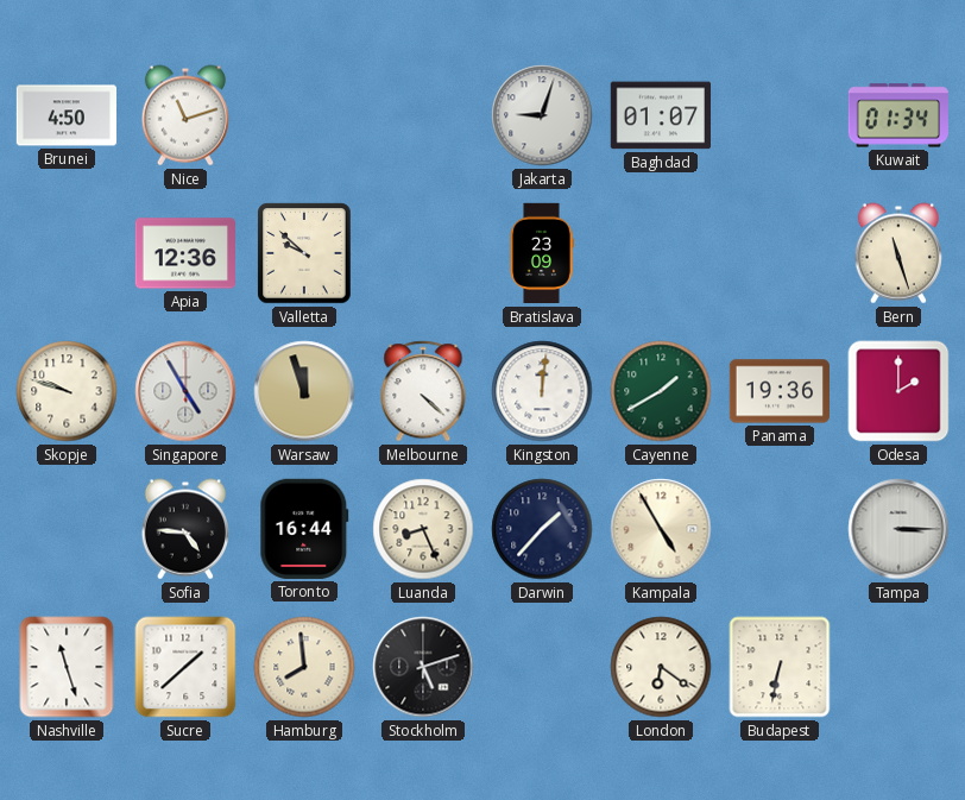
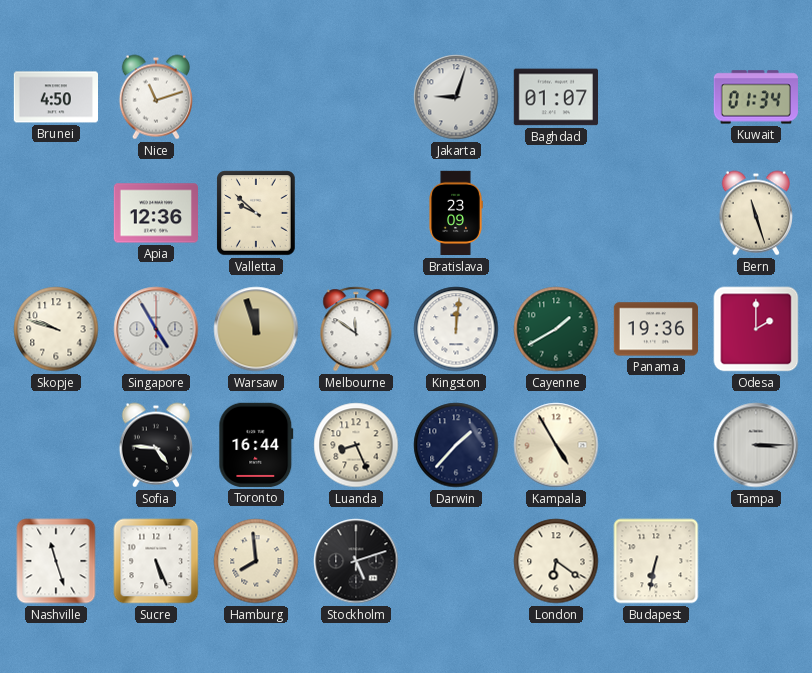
Melbourne: 4:22 -> 11:51
Sucre: 1:38 -> 5:26
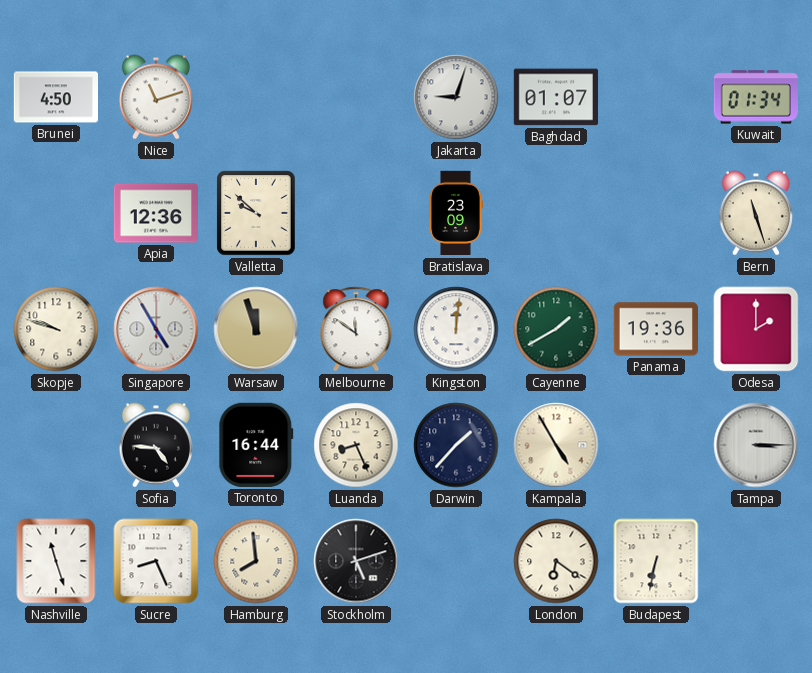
Sucre: 5:26 -> 8:26
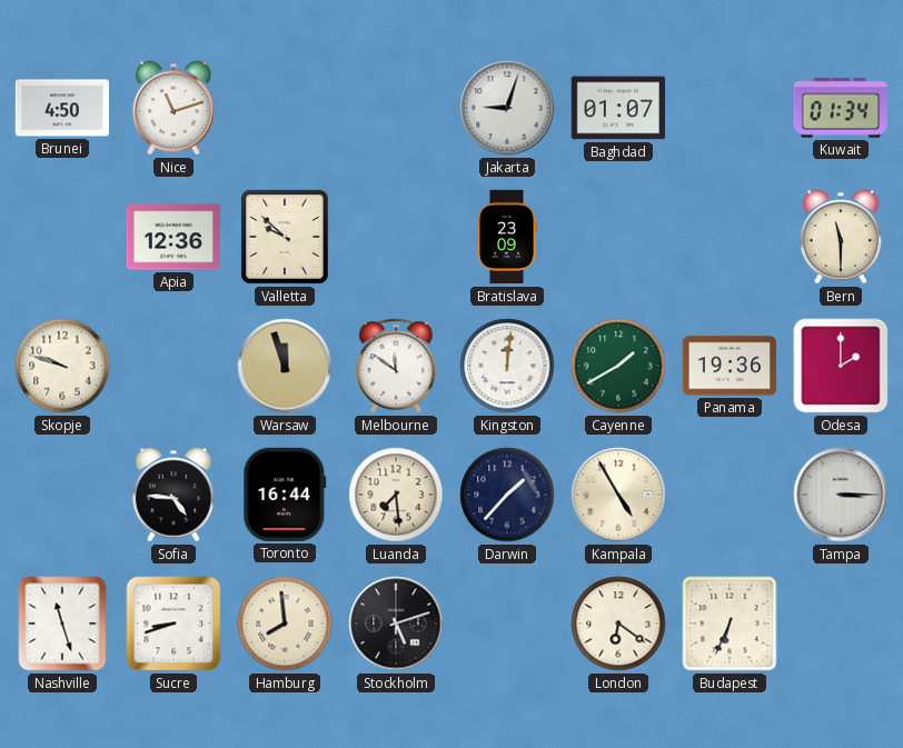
Bern: 11:27 -> 11:30
Singapore: 4:55 -> none
Luanda: 8:26 -> 7:29
Sucre: 8:26 -> 8:42
Budapest: 6:32 -> 6:34
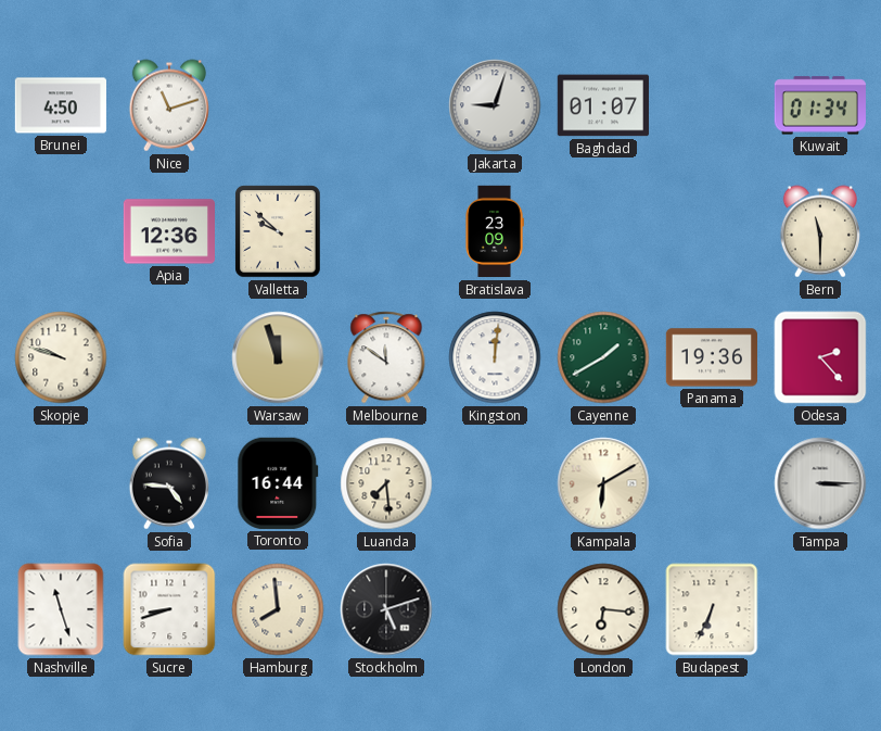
Odesa: 2:00 -> 2:23
Darwin: 1:37 -> none
Kampala: 4:55 -> 6:10
London: 6:21 -> 6:16
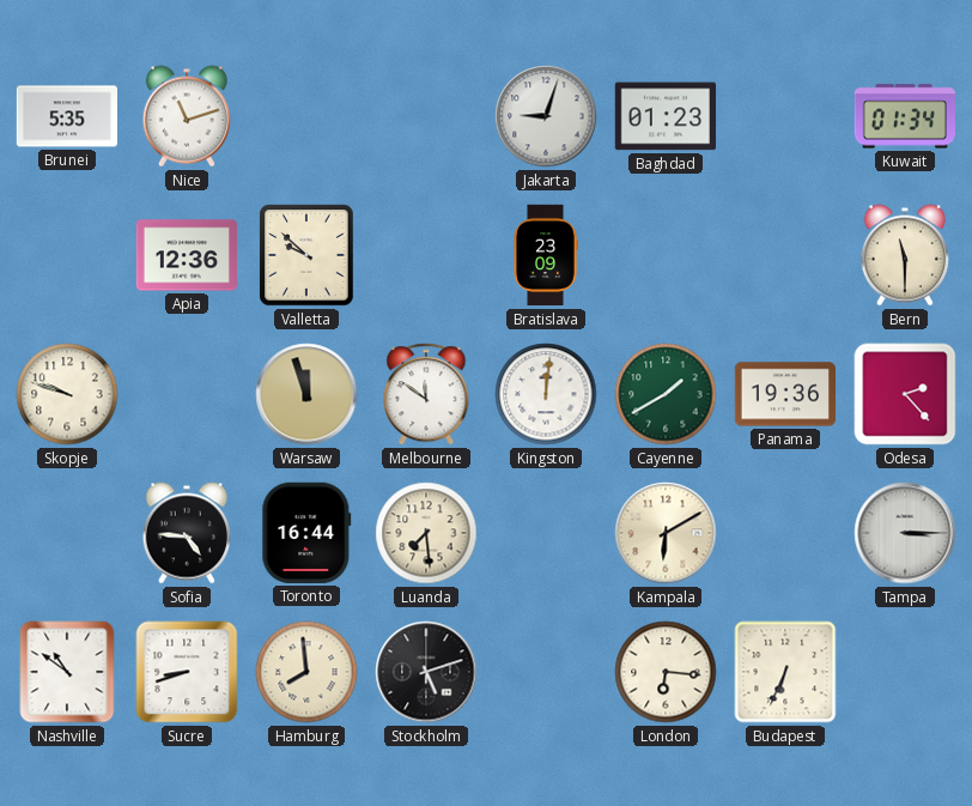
Brunei: 4:50 -> 5:35
Baghdad: 01:07 -> 01:23
Nashville: 11:27 -> 10:51
